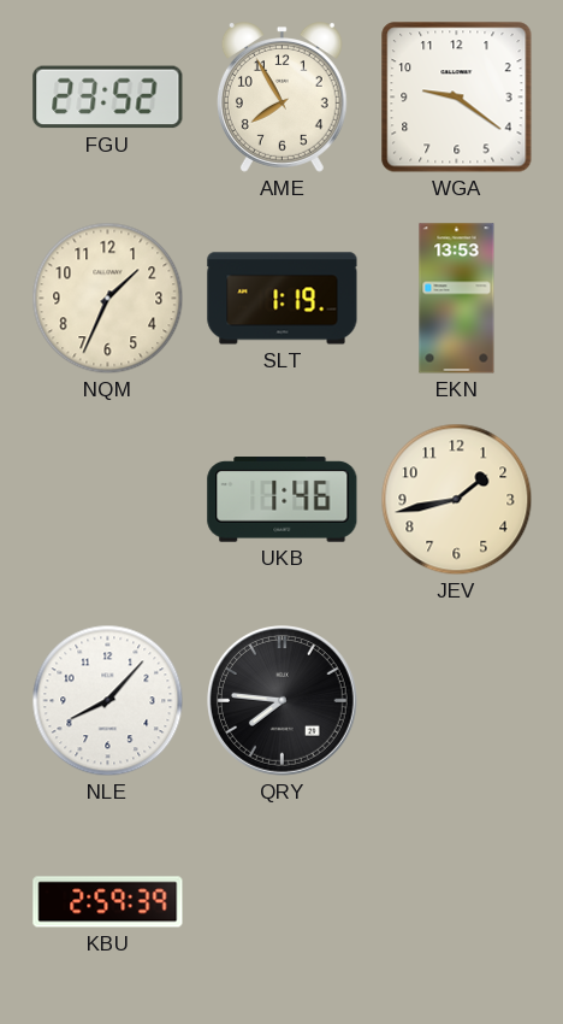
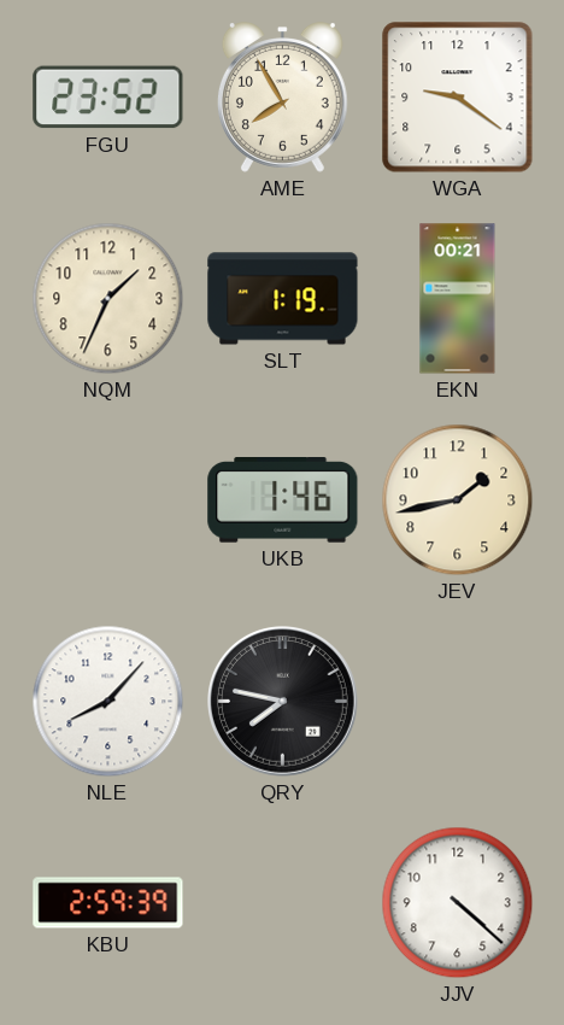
EKN: 13:53 -> 00:21
QRY: 7:46 -> 7:47
JJV: none -> 4:22
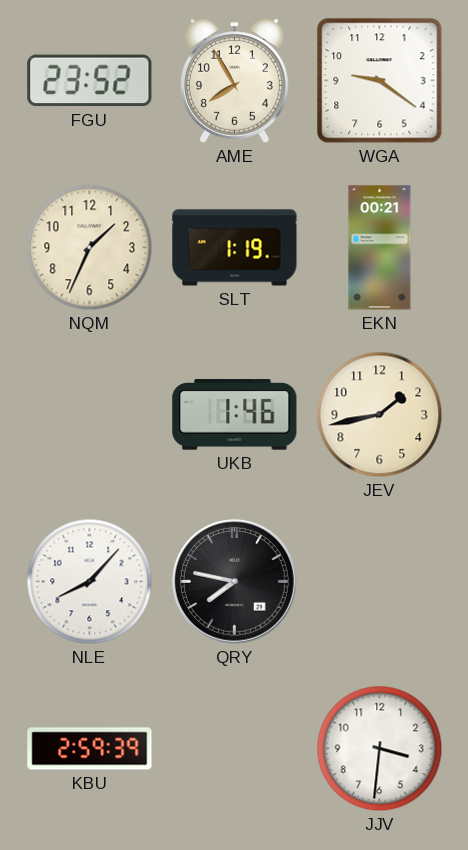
JJV: 4:22 -> 3:31
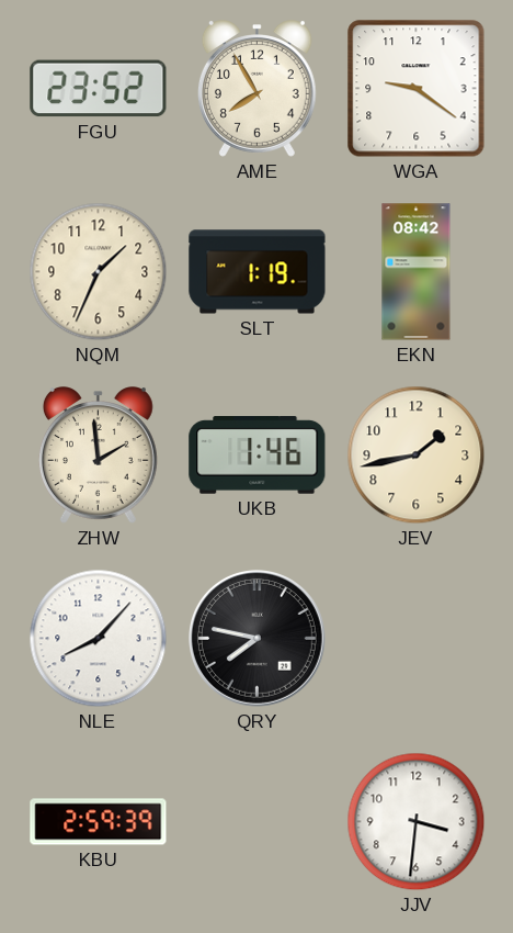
EKN: 00:21 -> 08:42
ZHW: none -> 1:59
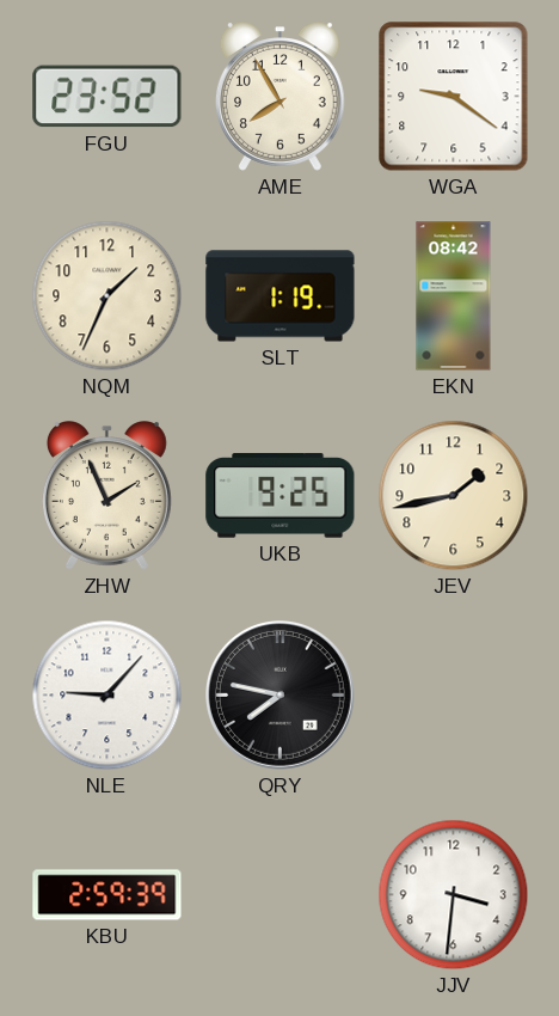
ZHW: 1:59 -> 1:56
UKB: 1:46 -> 9:25
NLE: 8:07 -> 9:07
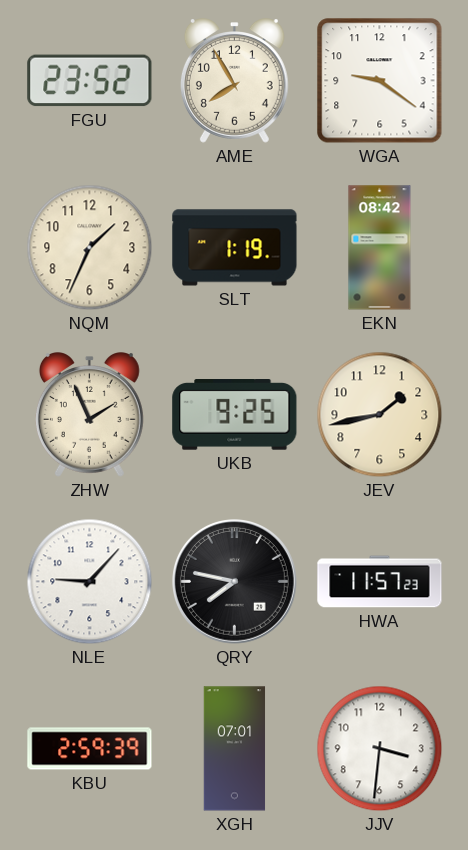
HWA: none -> 11:57
XGH: none -> 07:01
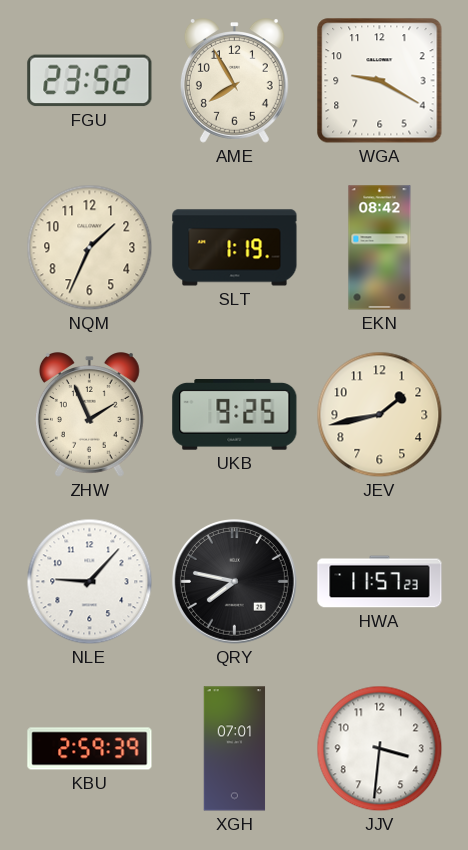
WGA: 9:21 -> 9:20
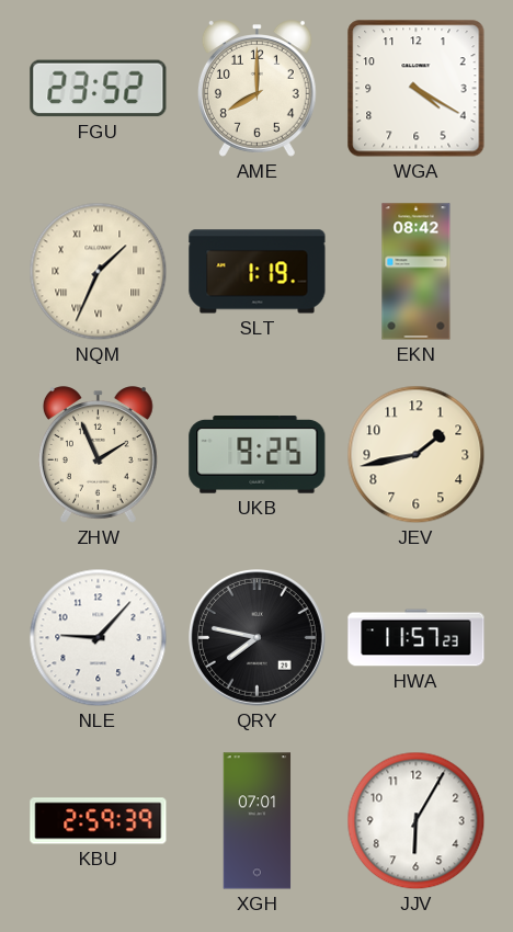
AME: 7:55 -> 8:00
WGA: 9:20 -> 4:20
NQM numerals: Arabic -> Roman
JJV: 3:31 -> 6:05
